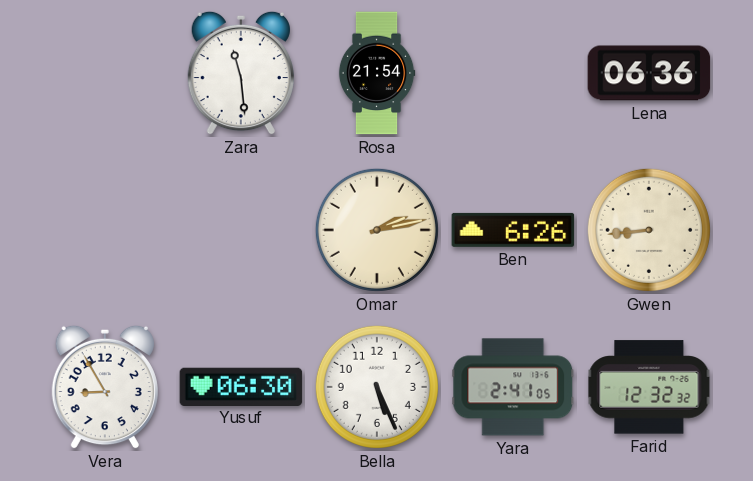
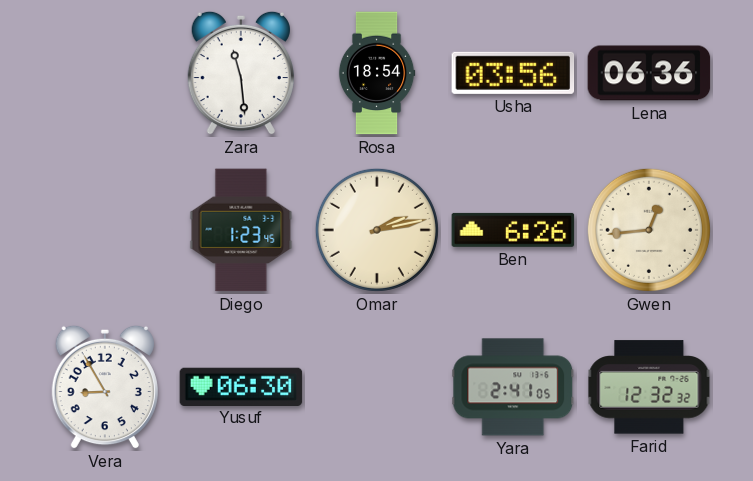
Rosa: 21:54 -> 18:54
Usha: none -> 03:56
Diego: none -> 1:23
Gwen: 8:44 -> 12:44
Bella: 5:26 -> none
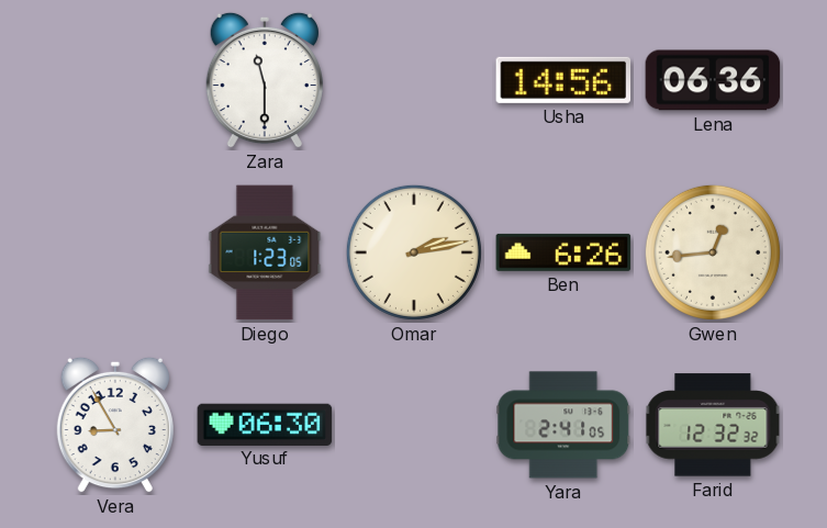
Zara: 11:29 -> 11:30
Rosa: 18:54 -> none
Usha: 03:56 -> 14:56
Diego: 1:23:45 -> 1:23:05
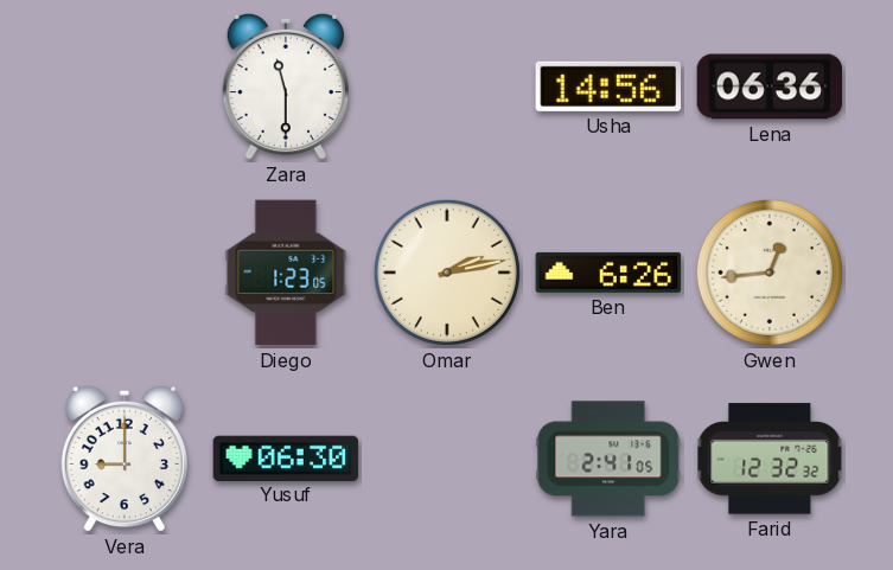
Vera: 8:55 -> 9:00
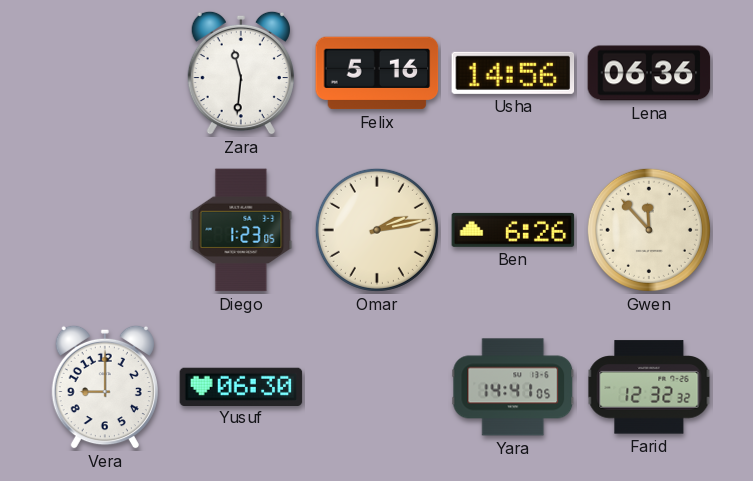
Zara: 11:30 -> 11:31
Felix: none -> 5:16
Gwen: 12:44 -> 11:53
Yara: 2:41 -> 14:41
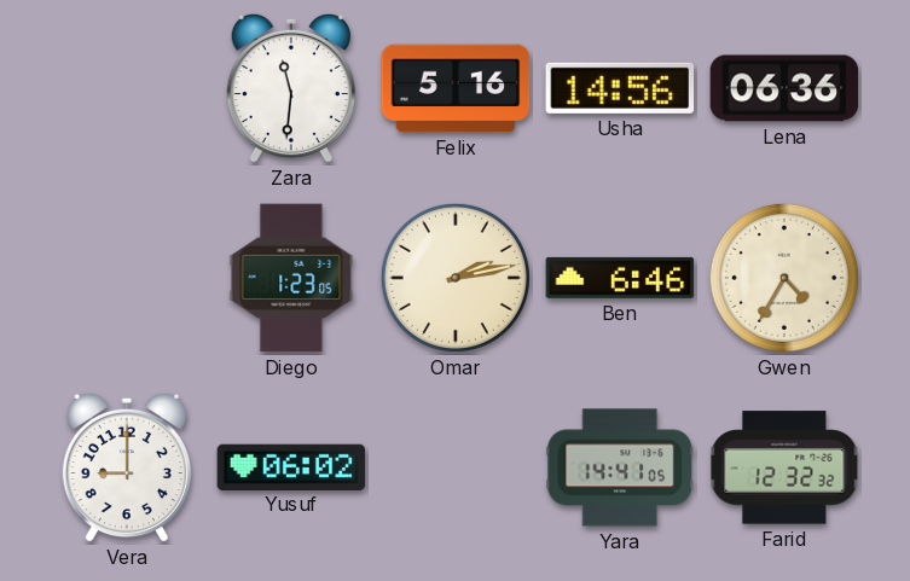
Ben: 6:26 -> 6:46
Gwen: 11:53 -> 4:35
Yusuf: 06:30 -> 06:02
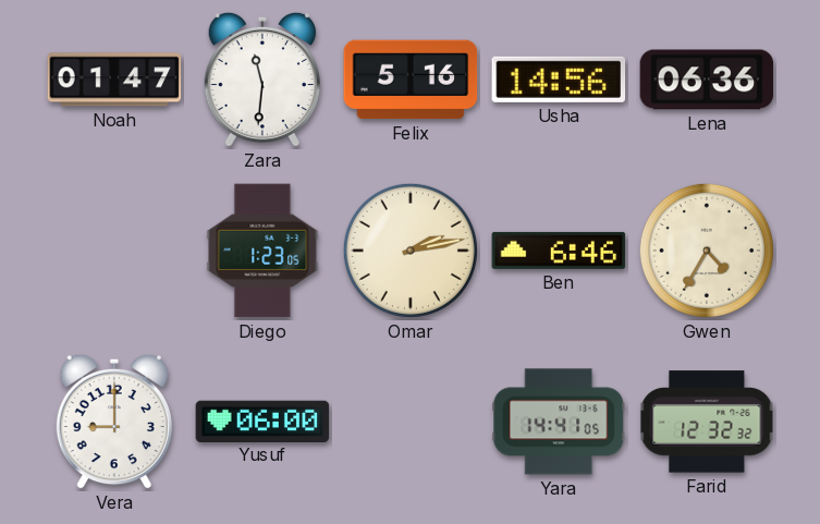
Noah: none -> 01:47
Yusuf: 06:02 -> 06:00
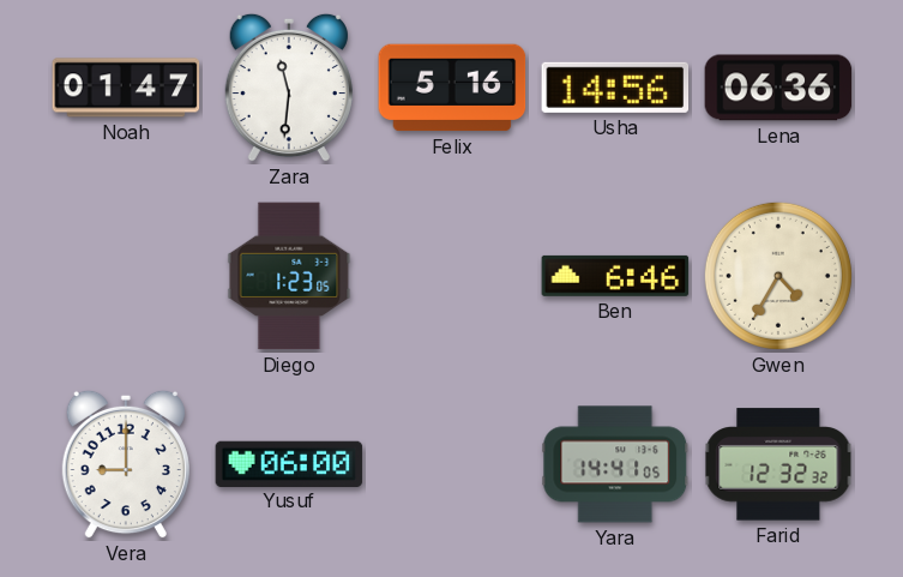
Omar: 2:13 -> none
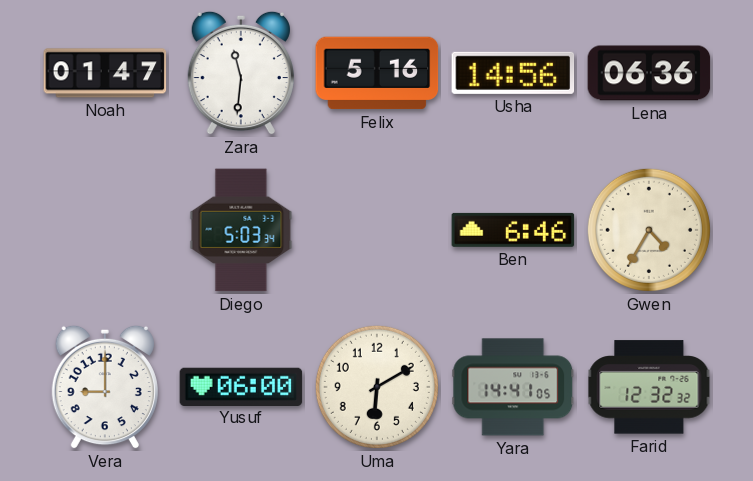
Diego: 1:23 -> 5:03
Uma: none -> 6:10
